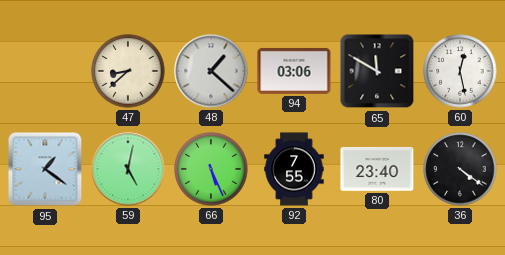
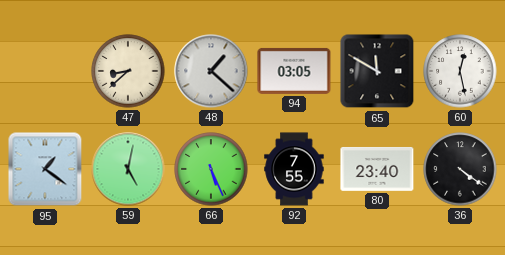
94: 03:06 -> 03:05
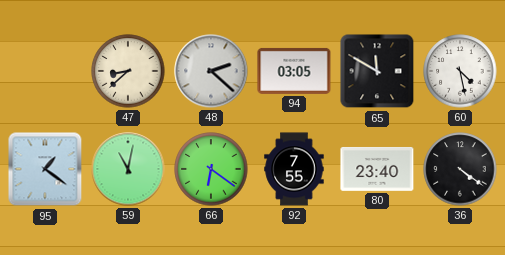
48: 1:22 -> 2:22
60: 12:28 -> 4:28
59: 5:02 -> 11:02
66: 5:26 -> 6:21
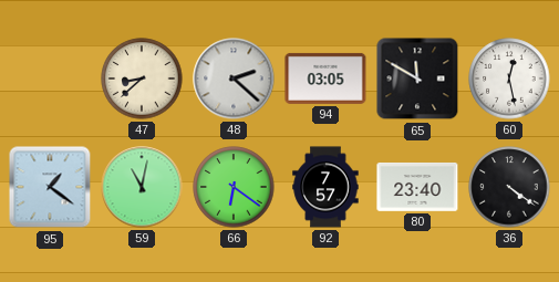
60: 4:28 -> 12:28
92: 7:55 -> 7:57
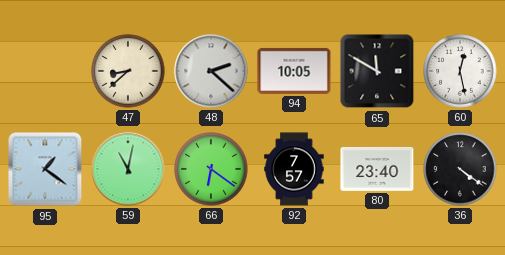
94: 03:05 -> 10:05
